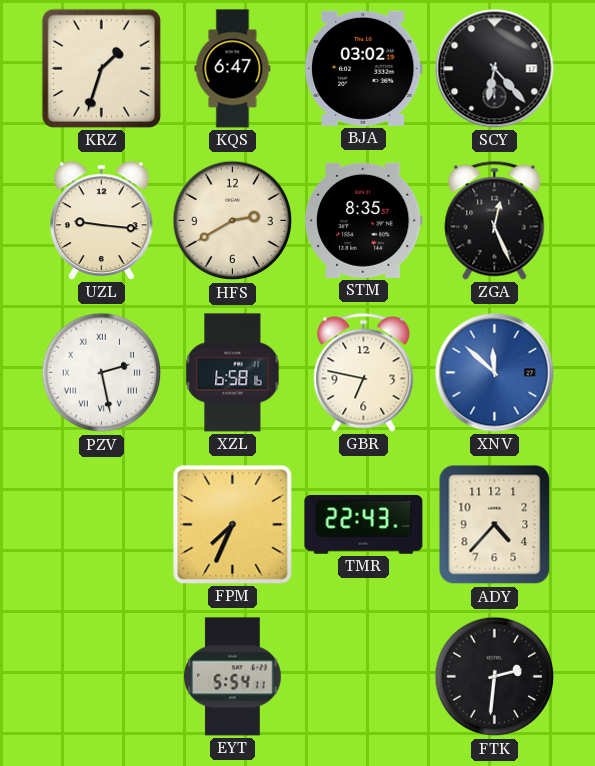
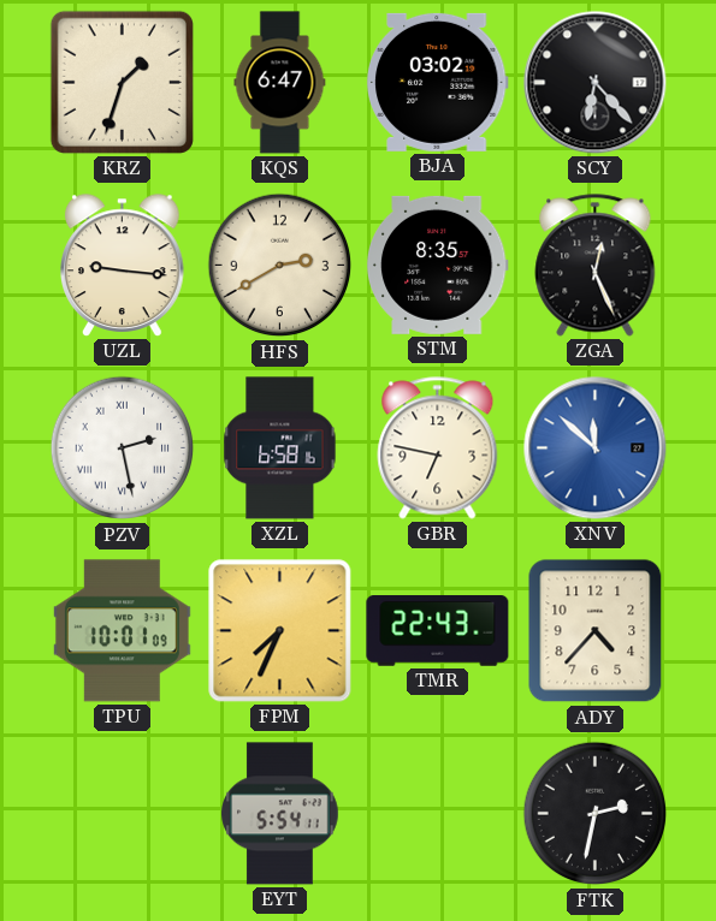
TPU: none -> 10:01
FTK: 2:31 -> 2:32
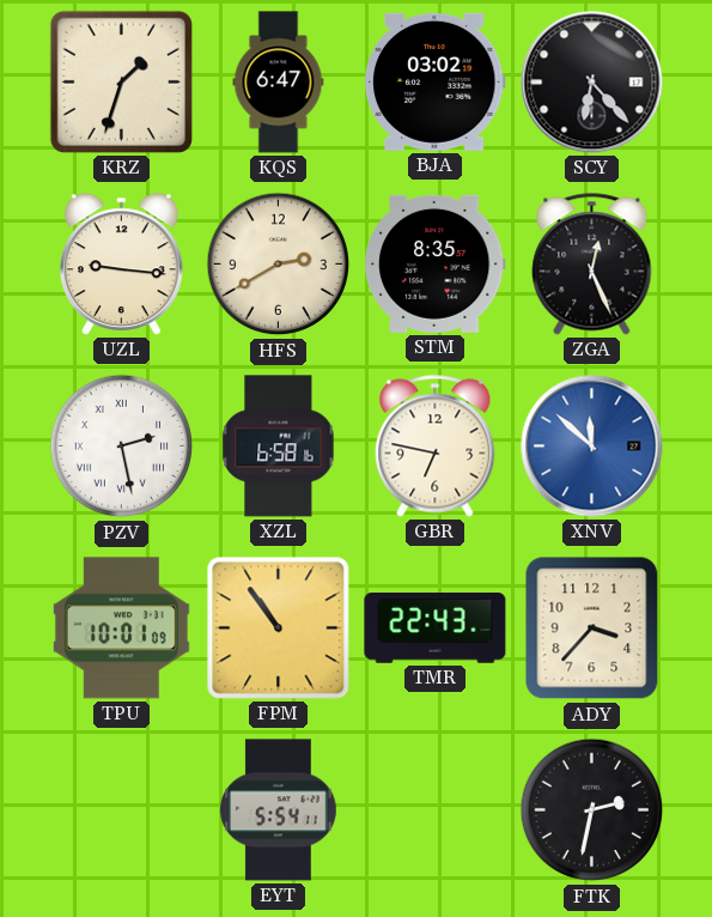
FPM: 7:34 -> 10:54
ADY: 4:37 -> 3:37
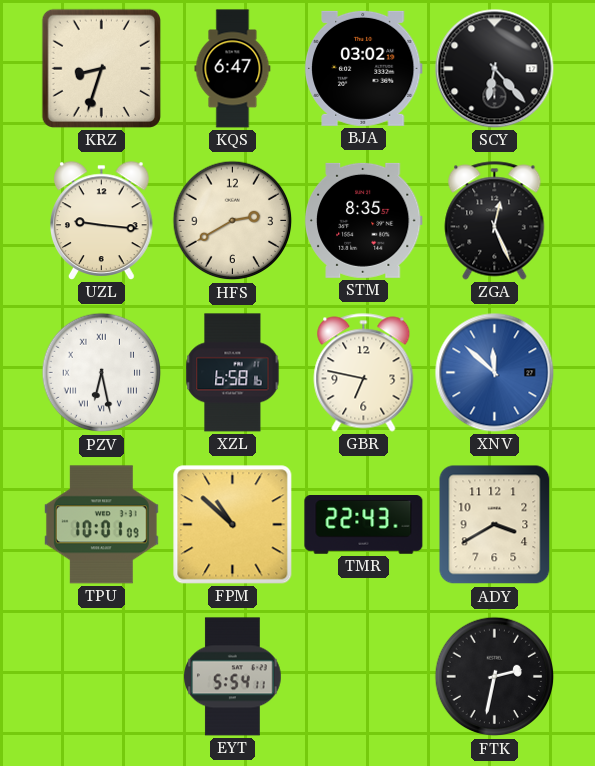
KRZ: 1:33 -> 8:33
PZV: 2:28 -> 6:28
FPM: 10:54 -> 10:52
ADY: 3:37 -> 3:40
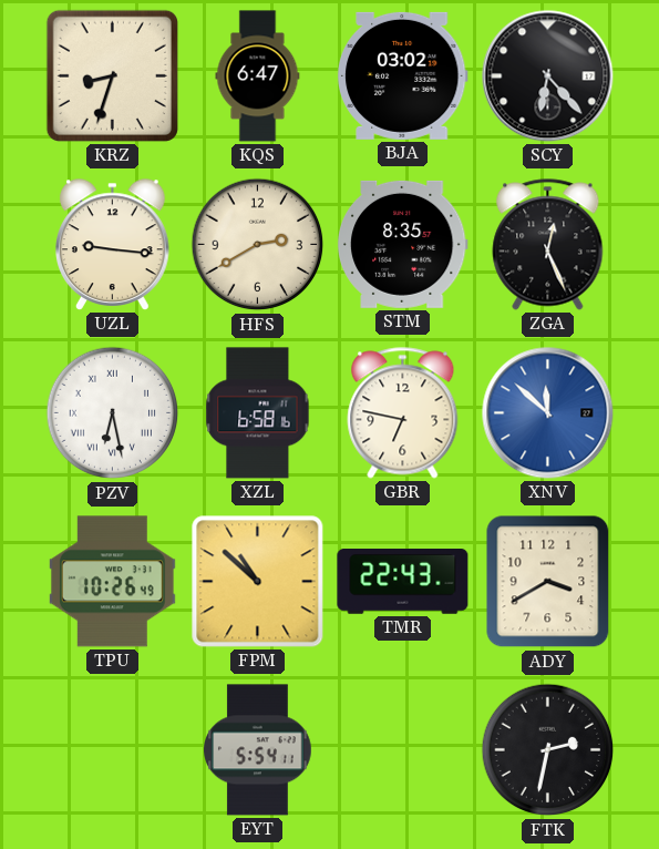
TPU: 10:01 -> 10:26
